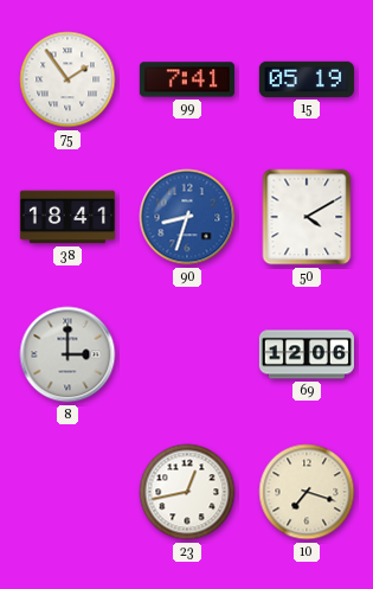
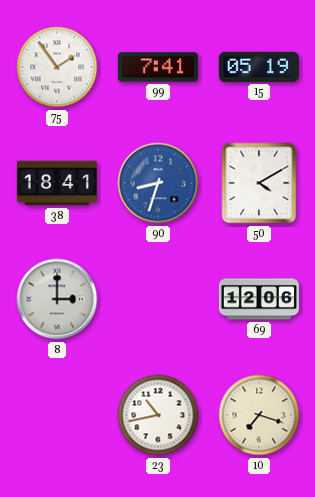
23: 12:43 -> 10:43
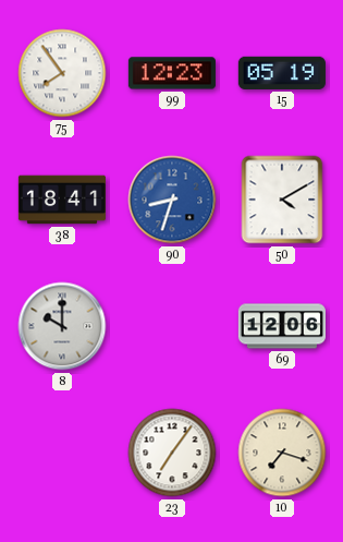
75: 1:54 -> 7:54
99: 7:41 -> 12:23
8: 3:00 -> 10:00
23: 10:43 -> 7:06
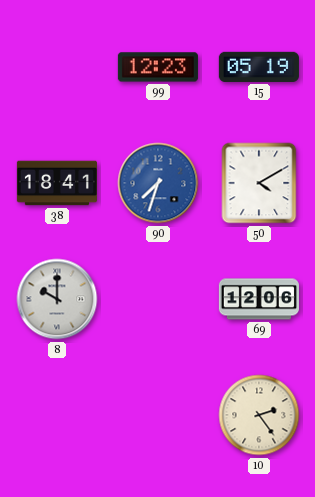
75: 7:54 -> none
90: 8:33 -> 7:33
23: 7:06 -> none
10: 7:18 -> 2:24
